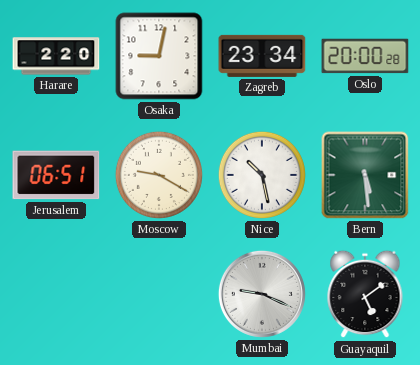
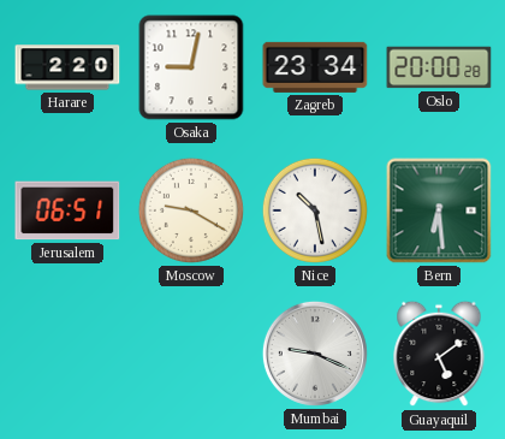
Bern: 5:29 -> 6:29
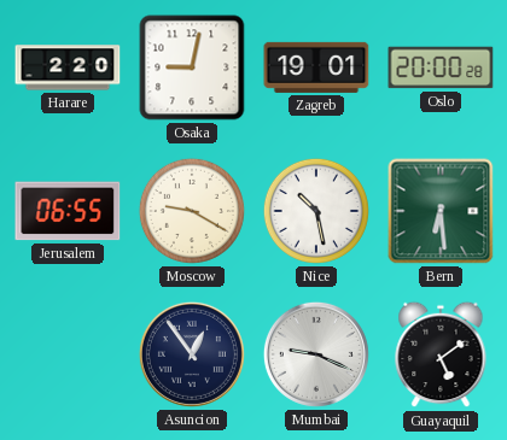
Zagreb: 23:34 -> 19:01
Jerusalem: 06:51 -> 06:55
Asuncion: none -> 12:54
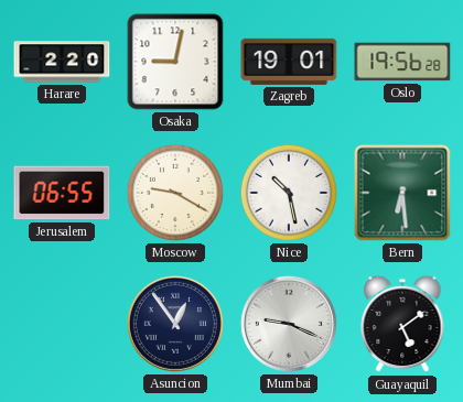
Oslo: 20:00 -> 19:56
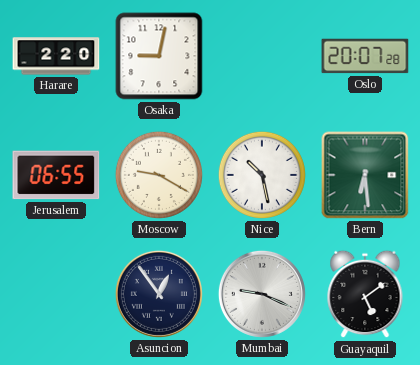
Zagreb: 19:01 -> none
Oslo: 19:56 -> 20:07
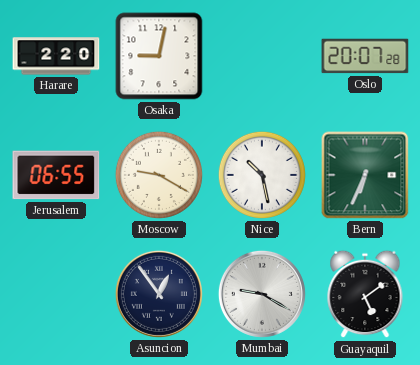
Bern: 6:29 -> 6:34
Mumbai: 9:19 -> 9:20
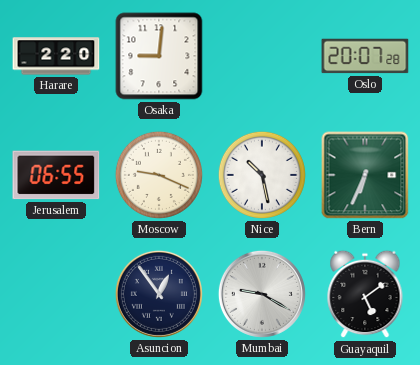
Osaka: 9:02 -> 9:01
Moscow: 9:20 -> 9:19
